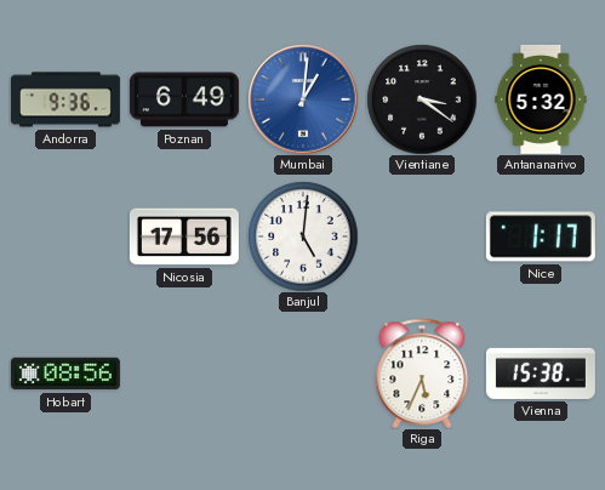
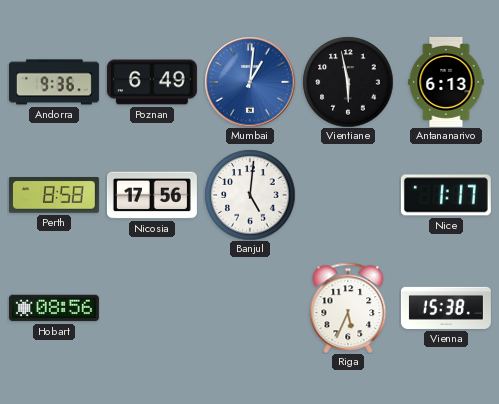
Vientiane: 3:21 -> 5:58
Antananarivo: 5:32 -> 6:13
Perth: none -> 8:58
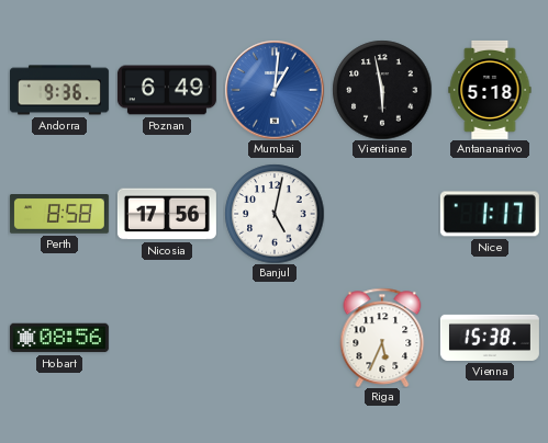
Antananarivo: 6:13 -> 5:18
Banjul: 5:01 -> 5:02
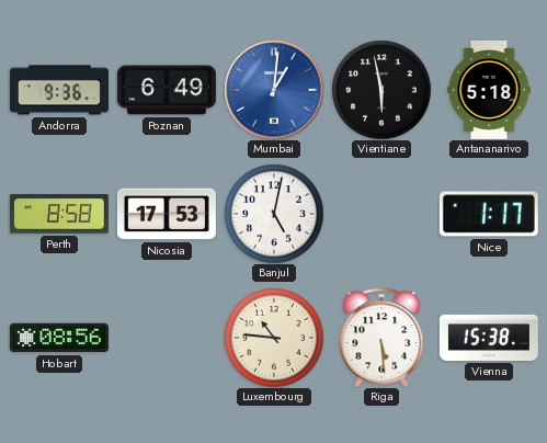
Nicosia: 17:56 -> 17:53
Luxembourg: none -> 10:46
Riga: 5:34 -> 5:29
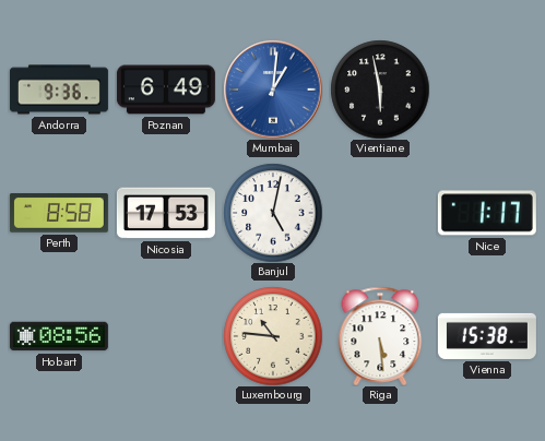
Antananarivo: 5:18 -> none
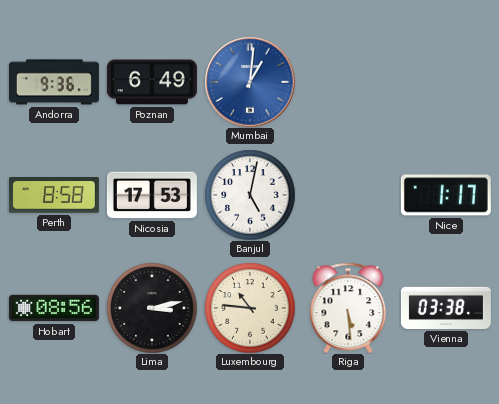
Vientiane: 5:58 -> none
Lima: none -> 3:13
Vienna: 15:38 -> 03:38
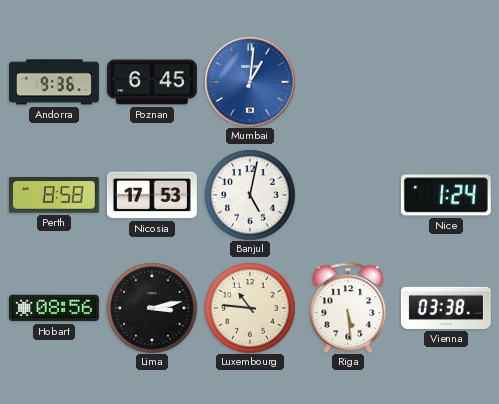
Poznan: 6:49 -> 6:45
Nice: 1:17 -> 1:24
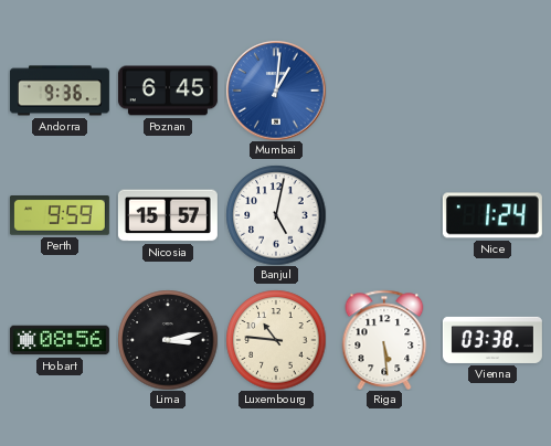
Perth: 8:58 -> 9:59
Nicosia: 17:53 -> 15:57
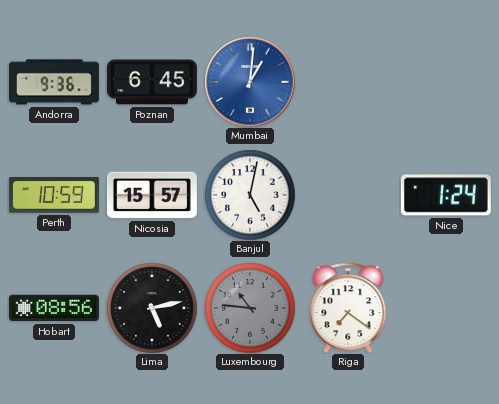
Perth: 9:59 -> 10:59
Lima: 3:13 -> 5:13
Luxembourg dial: cream -> grey
Riga: 5:29 -> 7:21
Vienna: 03:38 -> none
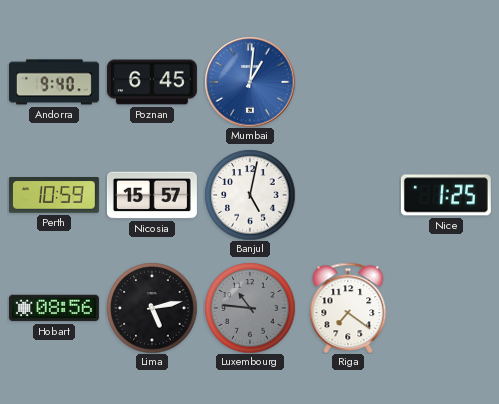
Andorra: 9:36 -> 9:40
Nice: 1:24 -> 1:25
